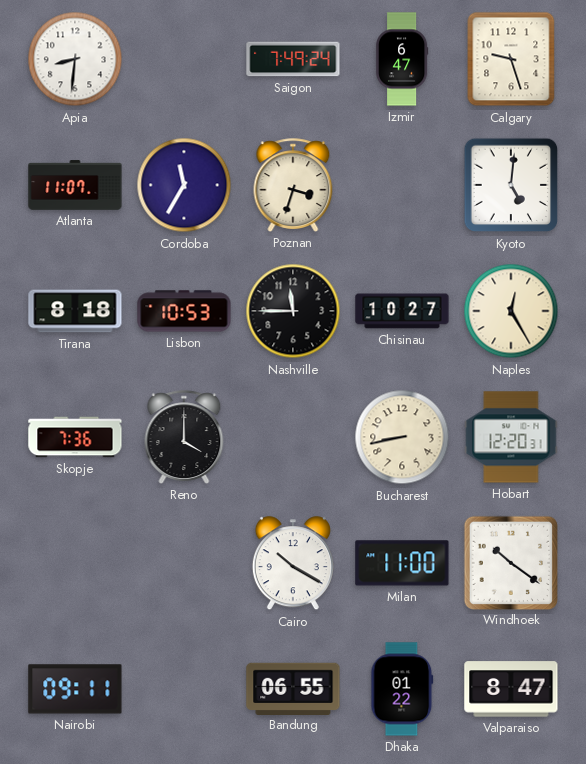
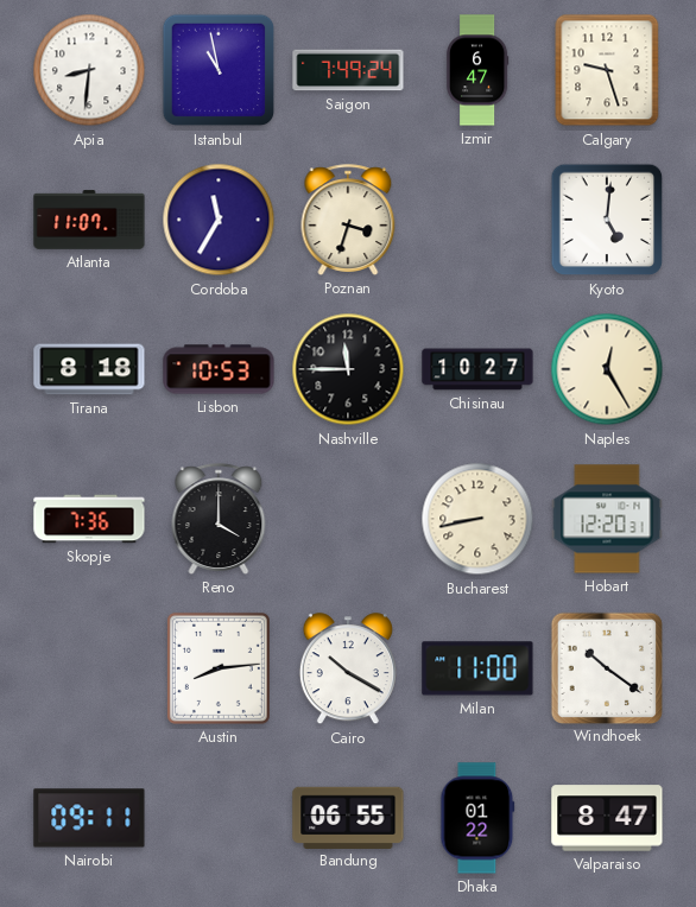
Istanbul: none -> 10:58
Austin: none -> 8:14
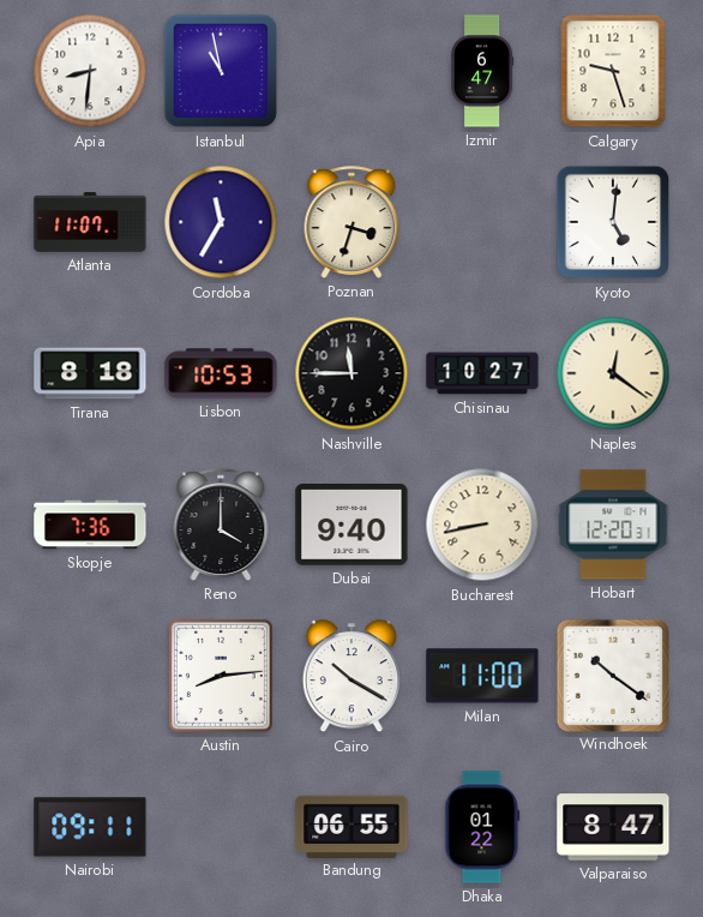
Saigon: 7:49 -> none
Naples: 12:25 -> 12:21
Dubai: none -> 9:40
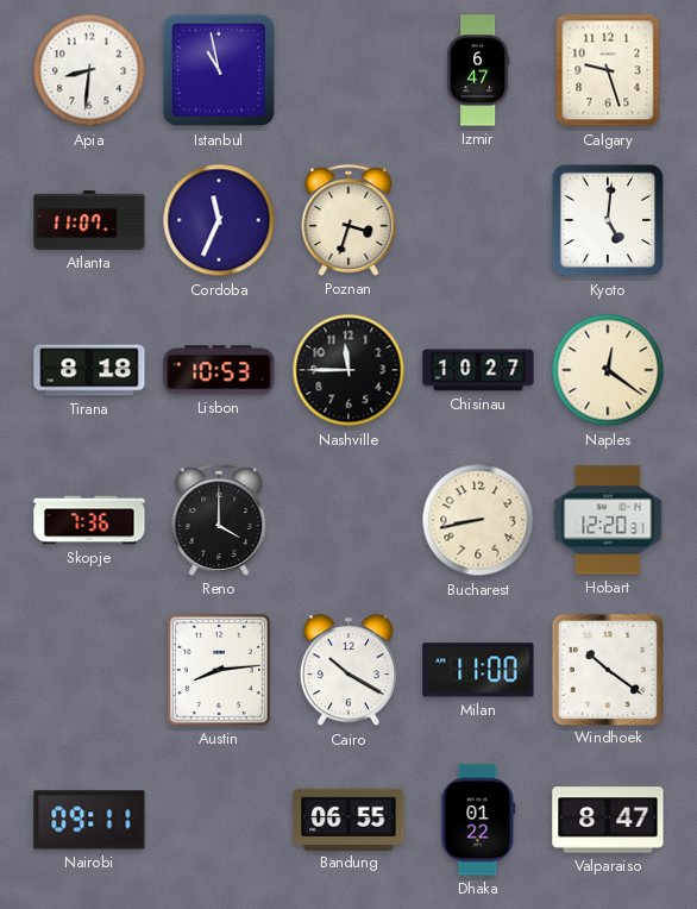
Cordoba: 11:35 -> 11:34
Dubai: 9:40 -> none
